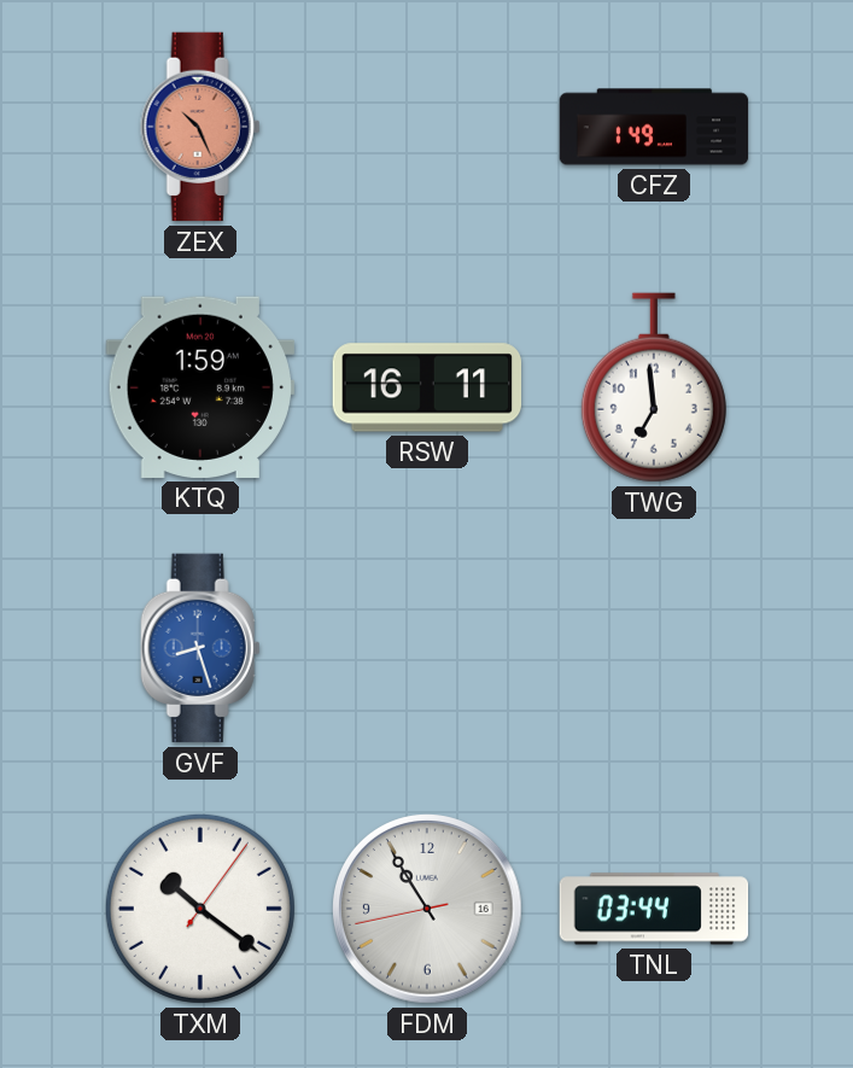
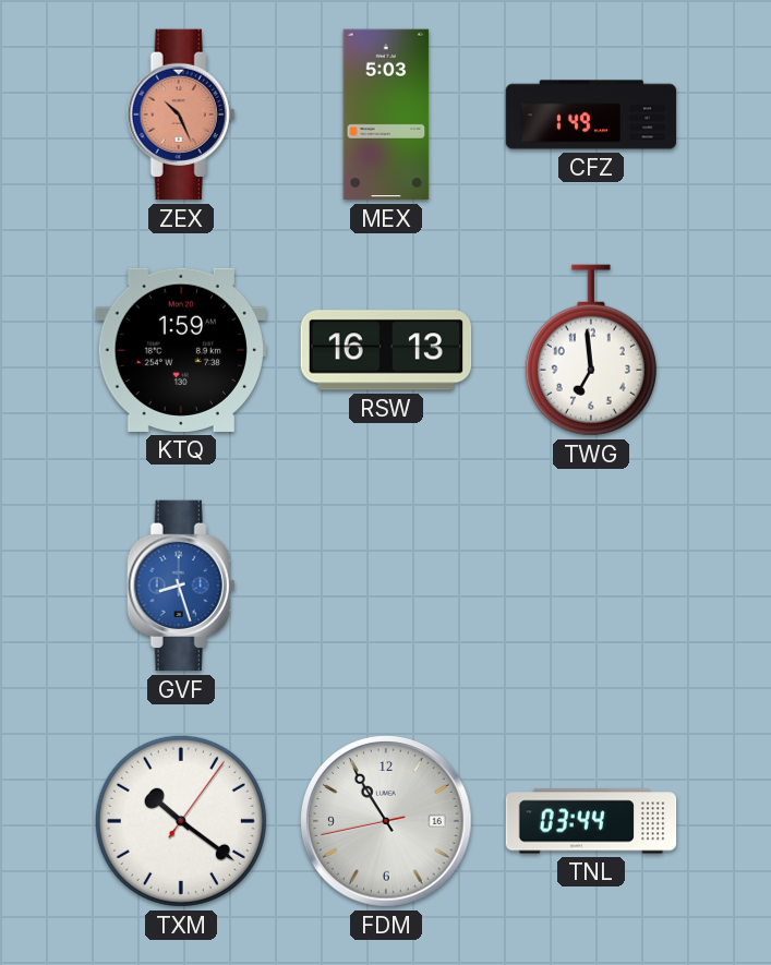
MEX: none -> 5:03
RSW: 16:11 -> 16:13
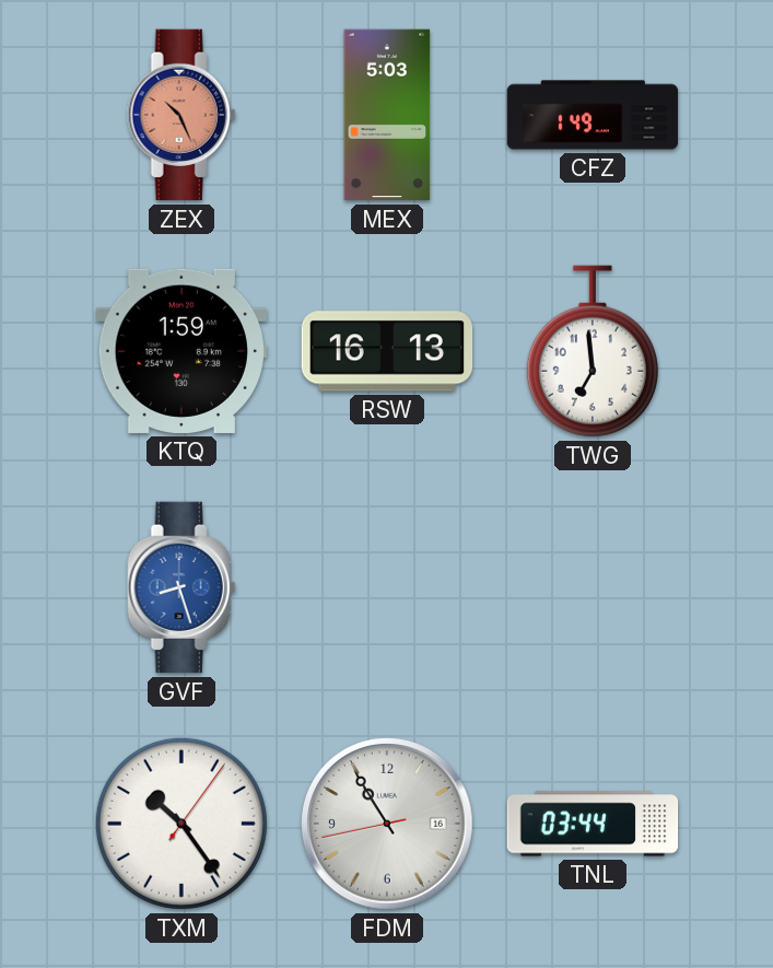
TXM: 10:21 -> 10:24
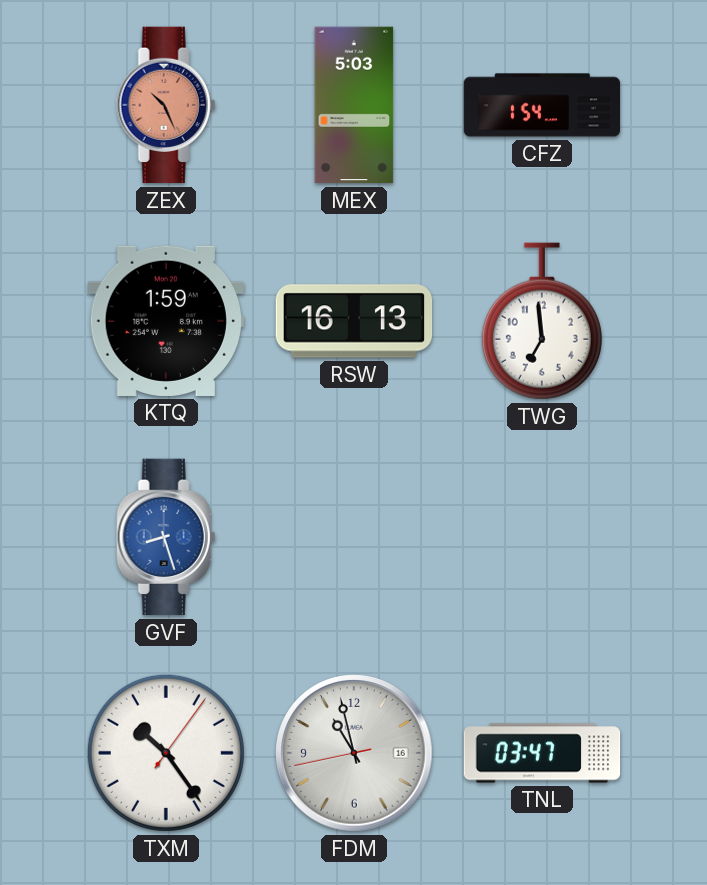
CFZ: 1:49 -> 1:54
FDM: 10:54 -> 10:57
TNL: 03:44 -> 03:47
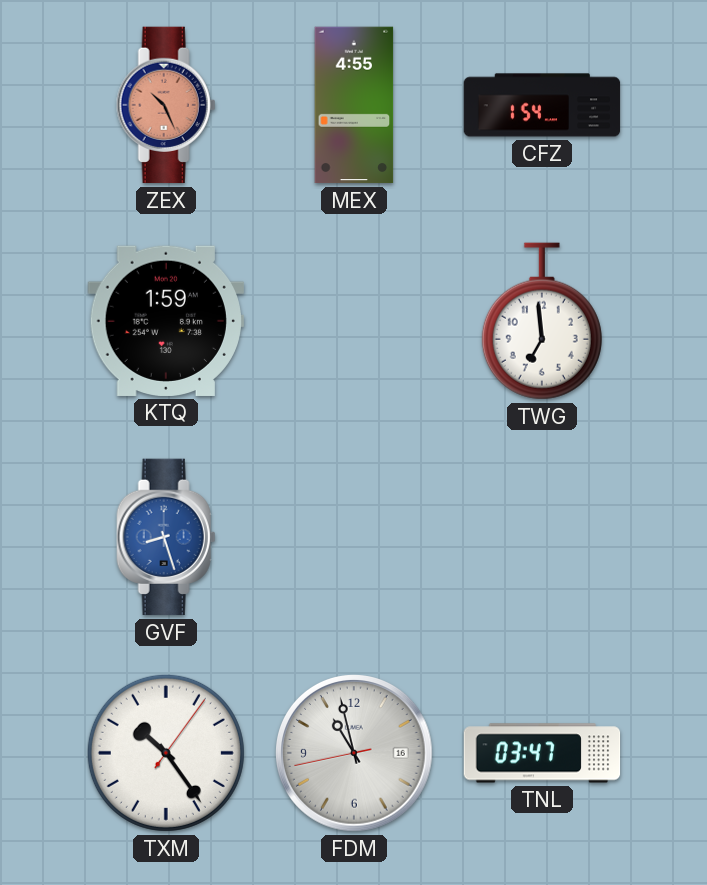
MEX: 5:03 -> 4:55
RSW: 16:13 -> none
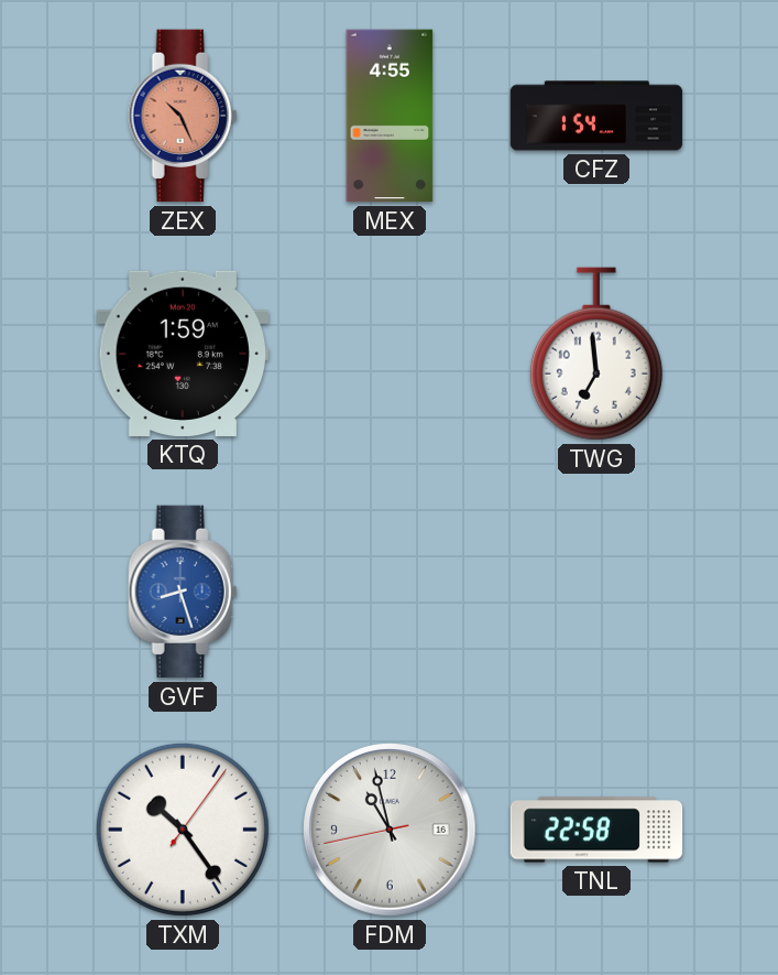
TNL: 03:47 -> 22:58
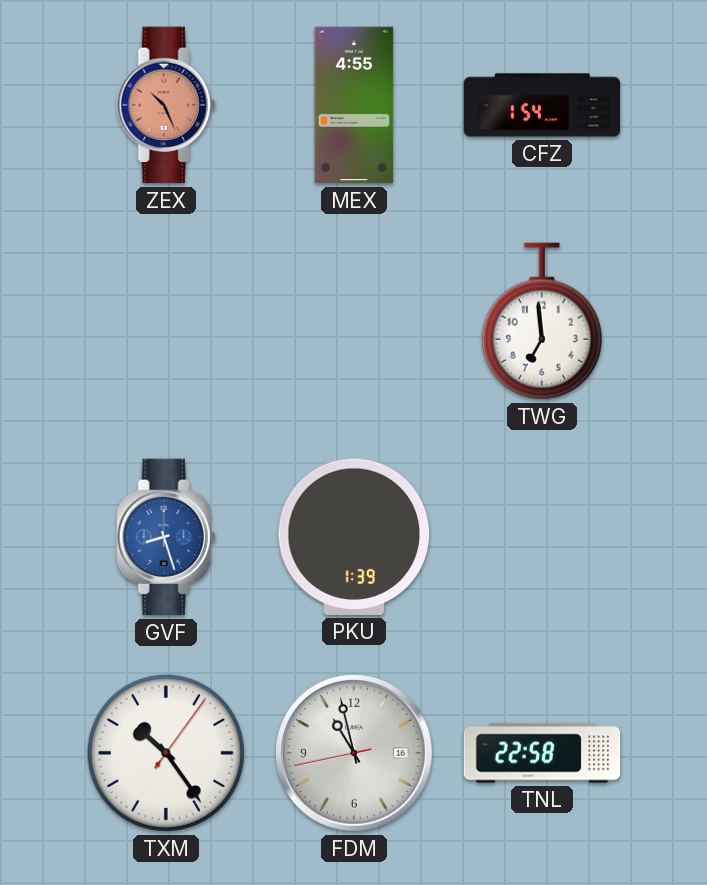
KTQ: 1:59 -> none
PKU: none -> 1:39
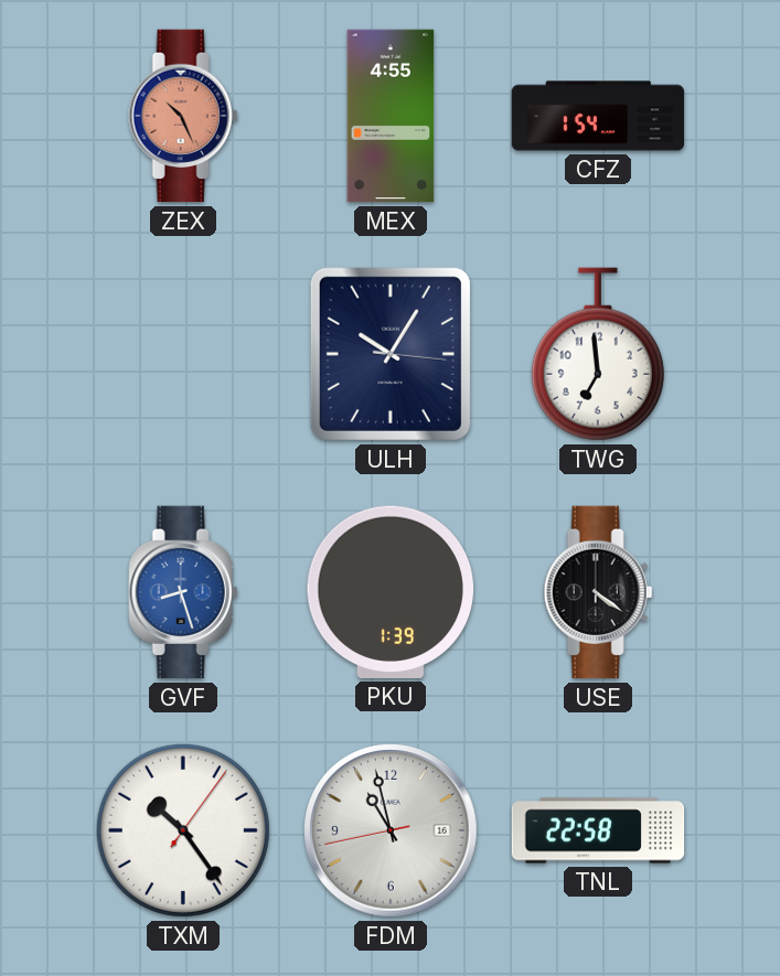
ULH: none -> 10:05
USE: none -> 4:21
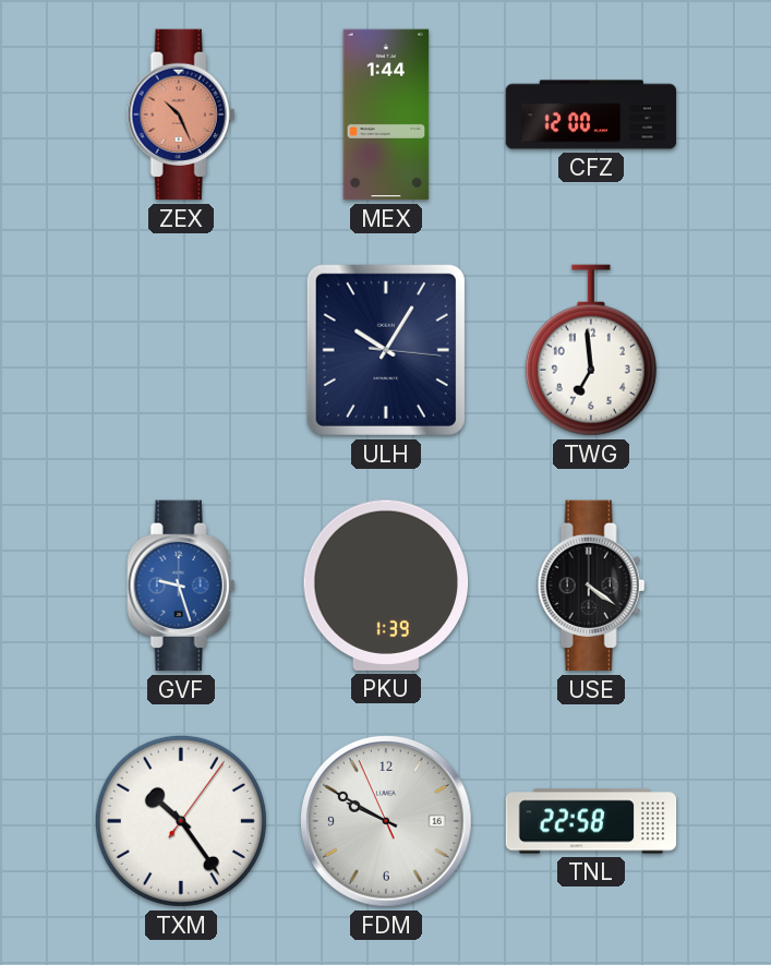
MEX: 4:55 -> 1:44
CFZ: 1:54 -> 12:00
GVF: 8:27 -> 9:27
FDM: 10:57 -> 9:49
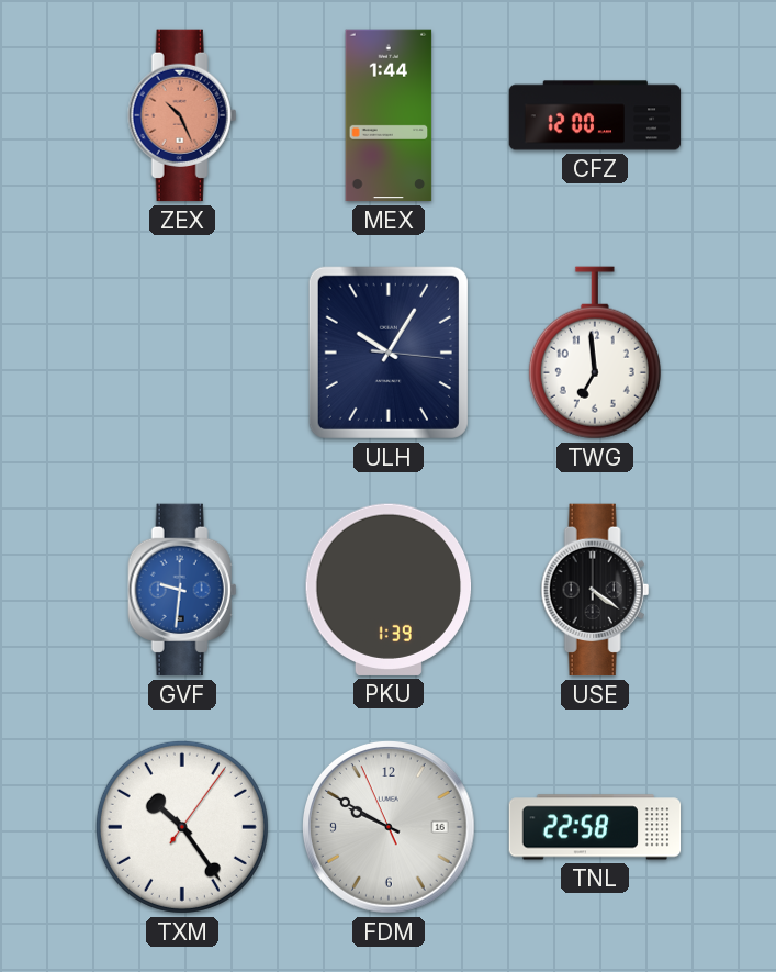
GVF: 9:27 -> 9:31
